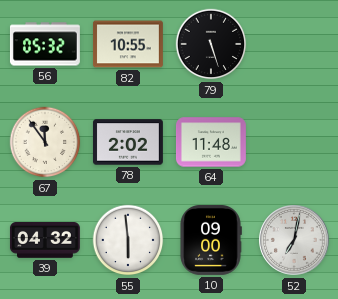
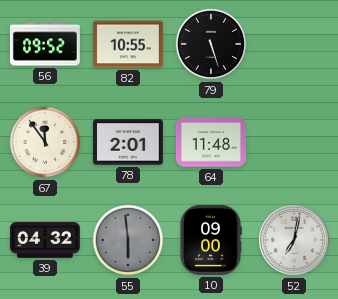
56: 05:32 -> 09:52
78: 2:02 -> 2:01
55 dial: white -> grey
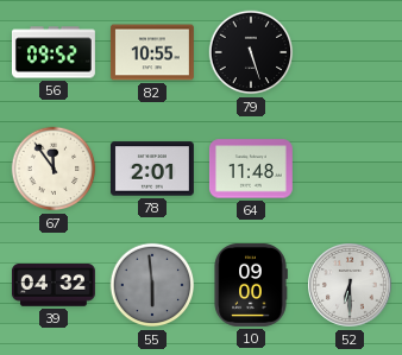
52: 7:02 -> 6:30
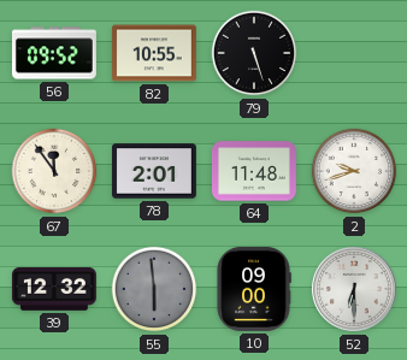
2: none -> 9:42
39: 04:32 -> 12:32
